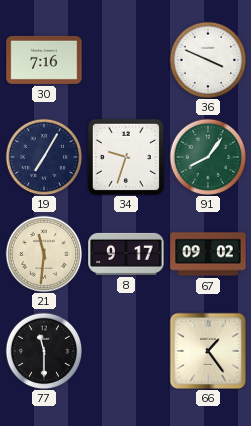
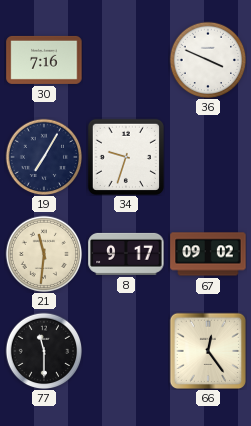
91: 8:06 -> none
66: 1:24 -> 12:24
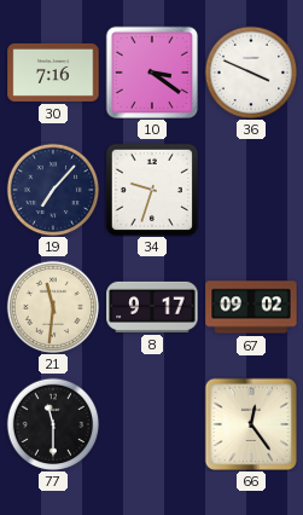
10: none -> 3:21
19: 7:05 -> 7:07
